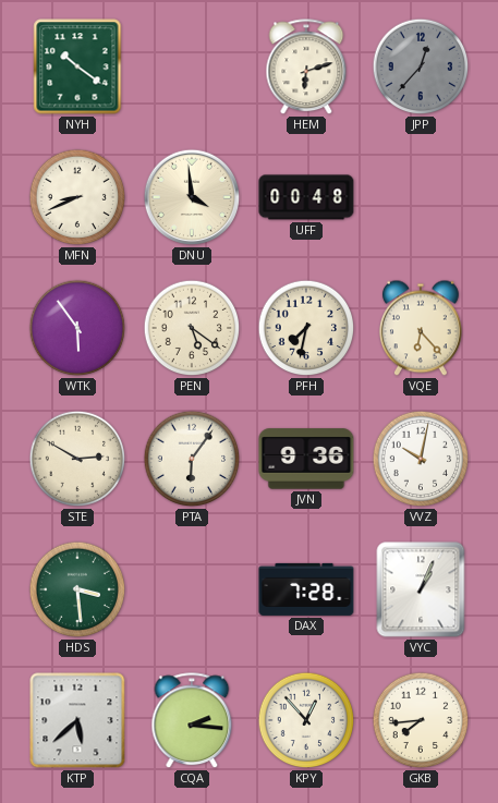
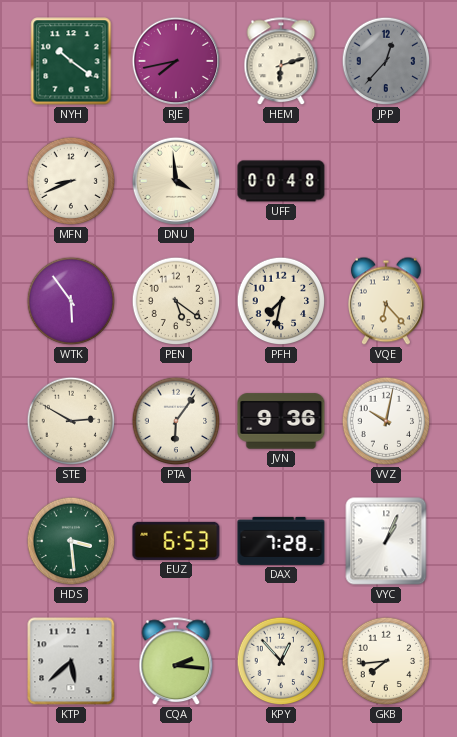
RJE: none -> 7:43
EUZ: none -> 6:53
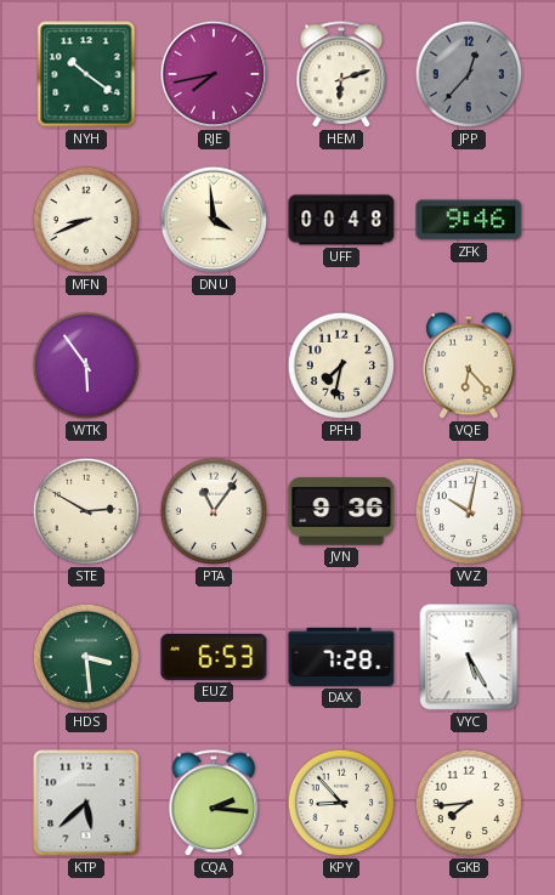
ZFK: none -> 9:46
PEN: 5:21 -> none
PTA: 6:06 -> 11:06
VYC: 1:04 -> 5:25
KPY: 12:53 -> 8:53
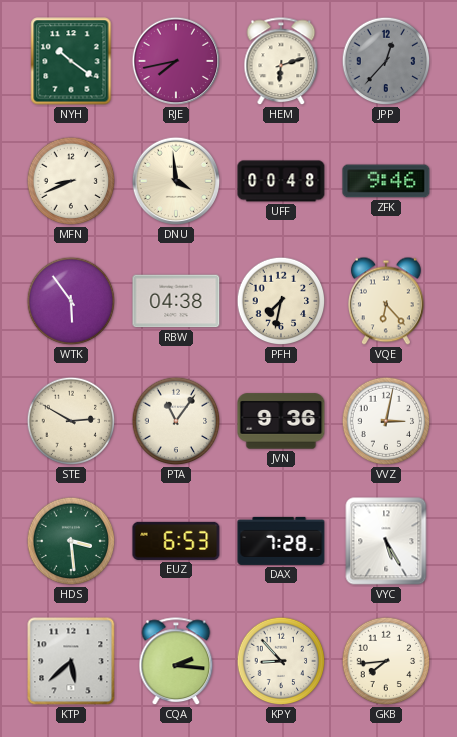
RBW: none -> 04:38
VVZ: 10:02 -> 3:02
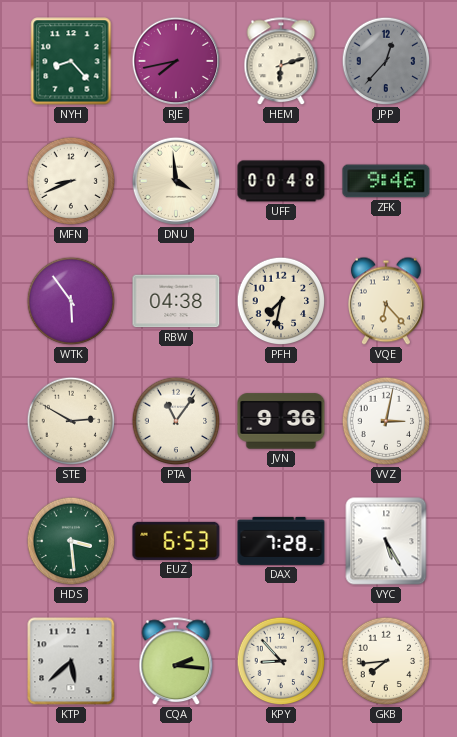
NYH: 10:21 -> 8:23
